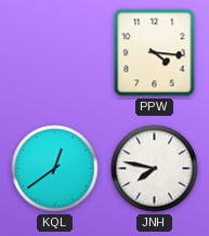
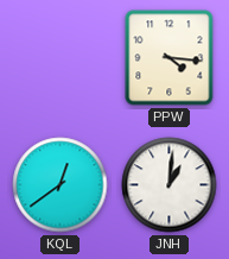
JNH: 7:47 -> 1:01
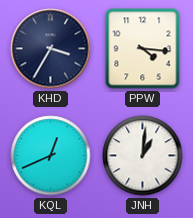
KHD: none -> 3:35
KQL: 12:39 -> 12:41
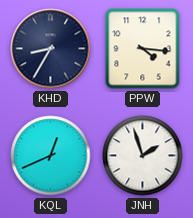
KHD: 3:35 -> 8:35
JNH: 1:01 -> 1:57
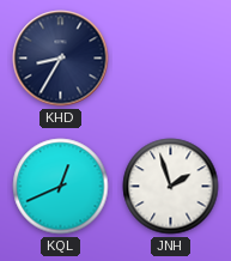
PPW: 4:16 -> none
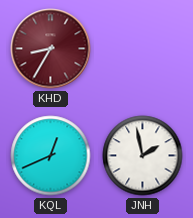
KHD dial: navy -> burgundy
JNH: 1:57 -> 1:58
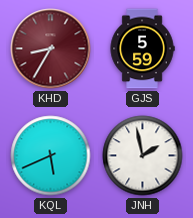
GJS: none -> 5:59
KQL: 12:41 -> 5:41
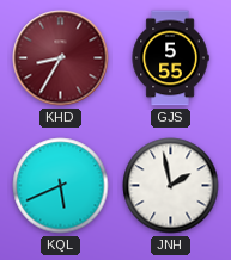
GJS: 5:59 -> 5:55
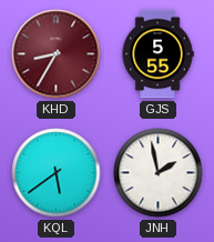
KQL: 5:41 -> 5:39
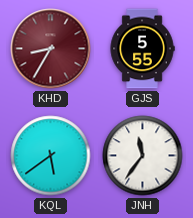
JNH: 1:58 -> 11:36
